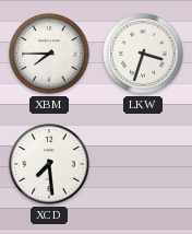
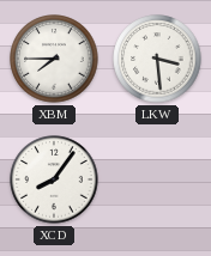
LKW: 3:33 -> 3:29
XCD: 7:29 -> 8:06
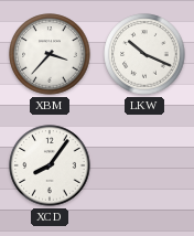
XBM: 7:45 -> 3:37
LKW: 3:29 -> 10:19
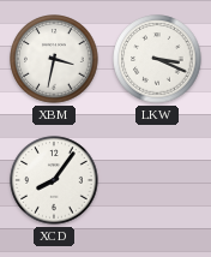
XBM: 3:37 -> 3:32
LKW: 10:19 -> 3:19
